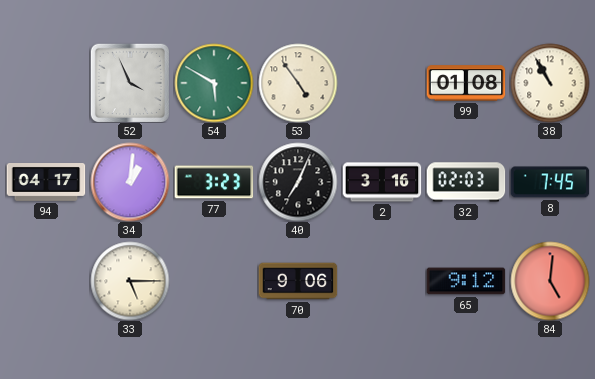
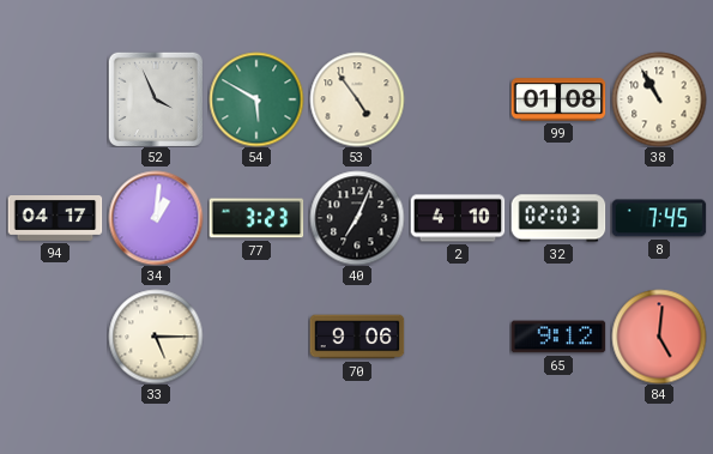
2: 3:16 -> 4:10
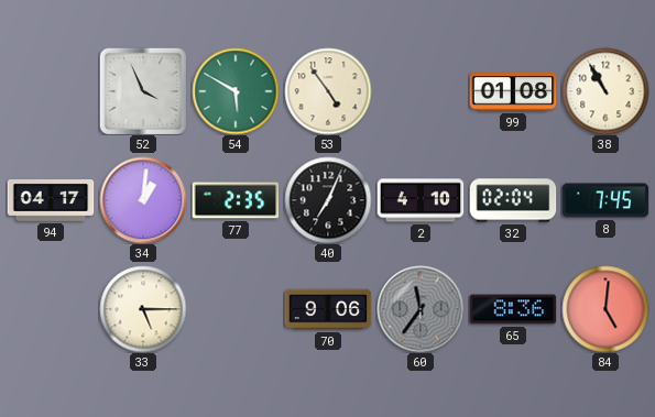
77: 3:23 -> 2:35
32: 02:03 -> 02:04
60: none -> 11:36
65: 9:12 -> 8:36
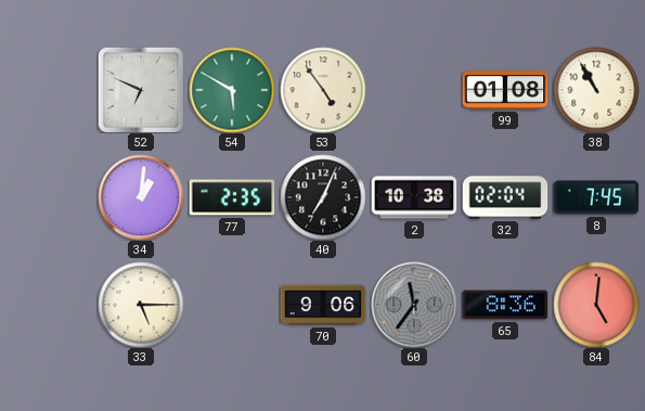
52: 3:56 -> 6:49
94: 04:17 -> none
2: 4:10 -> 10:38
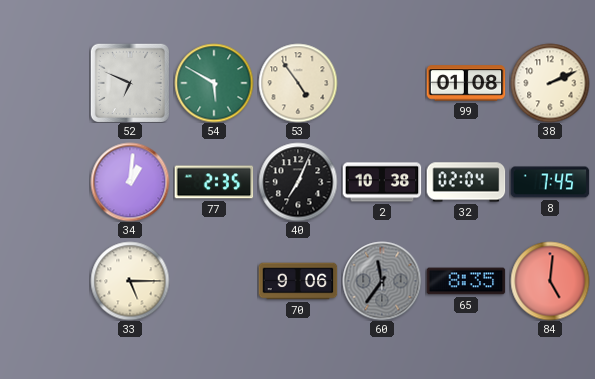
38: 10:55 -> 2:11
65: 8:36 -> 8:35
